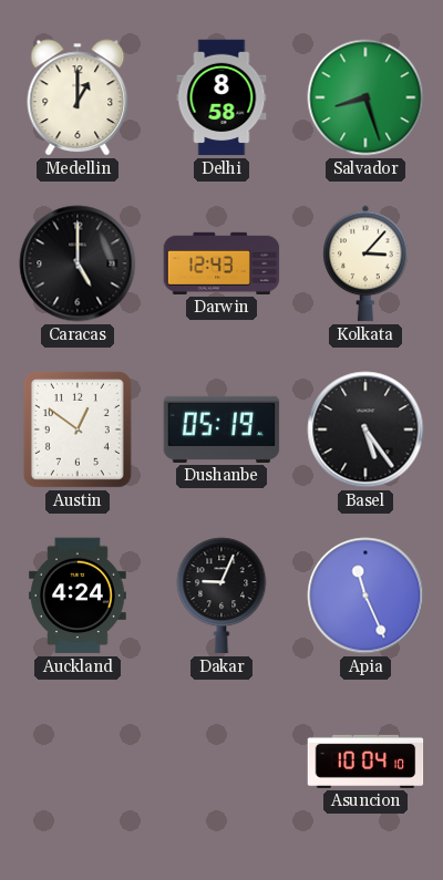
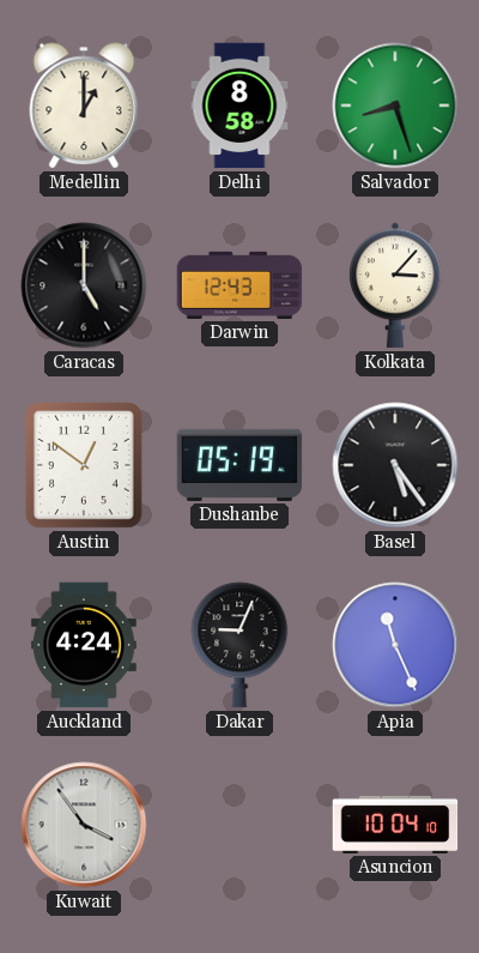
Kuwait: none -> 3:54
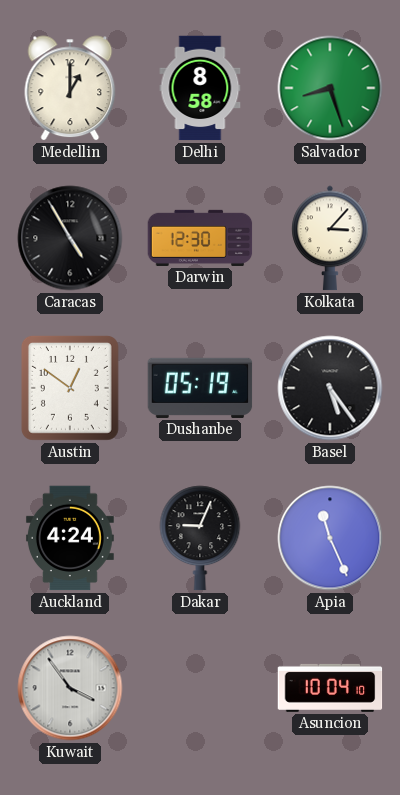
Caracas: 5:00 -> 4:55
Darwin: 12:43 -> 12:30
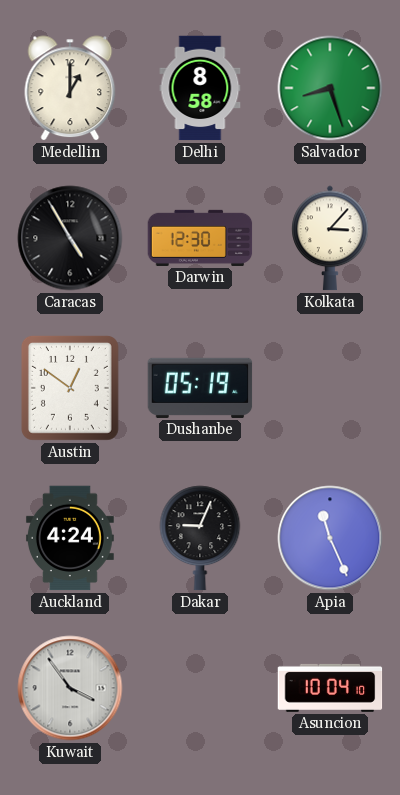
Basel: 5:24 -> none
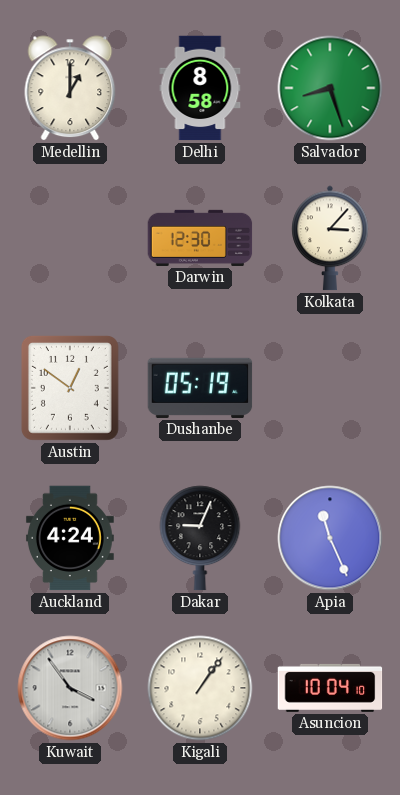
Caracas: 4:55 -> none
Kigali: none -> 1:06
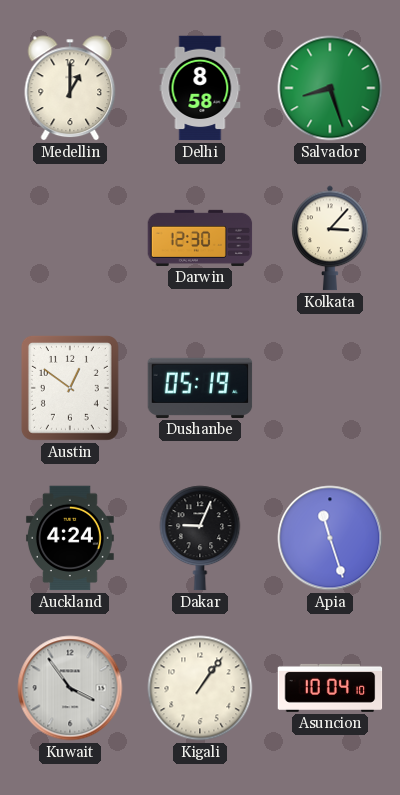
Apia: 11:26 -> 11:27
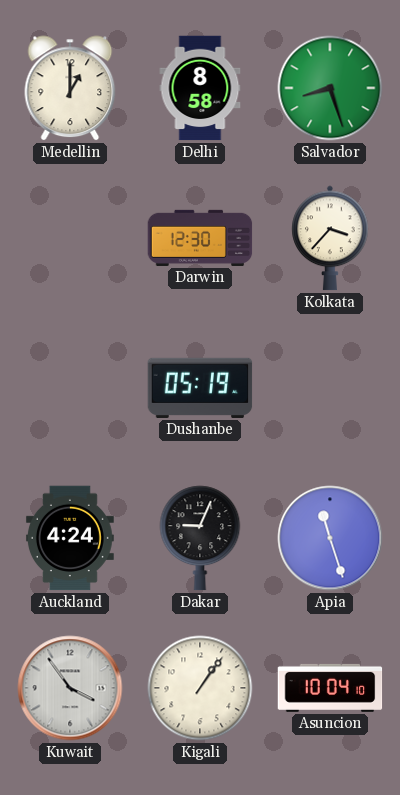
Kolkata: 3:07 -> 3:37
Austin: 12:51 -> none
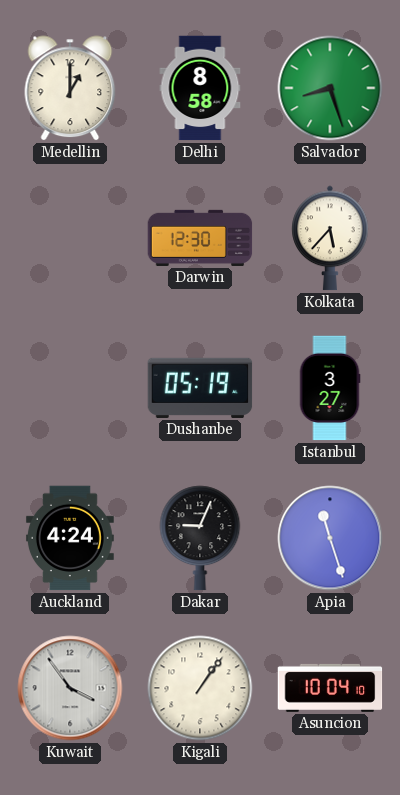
Kolkata: 3:37 -> 5:37
Istanbul: none -> 3:27
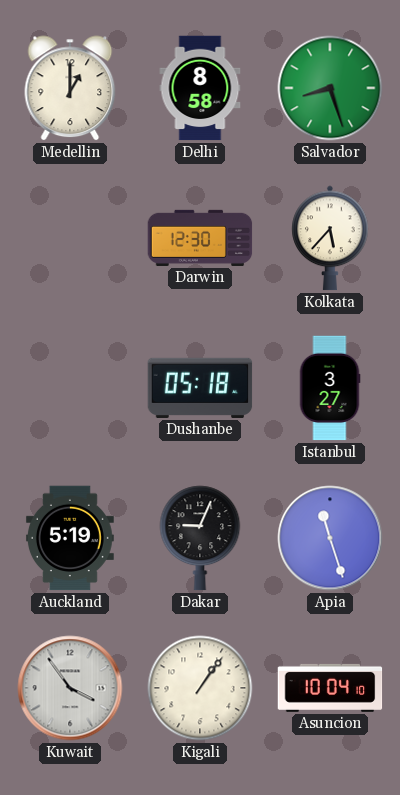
Dushanbe: 05:19 -> 05:18
Auckland: 4:24 -> 5:19
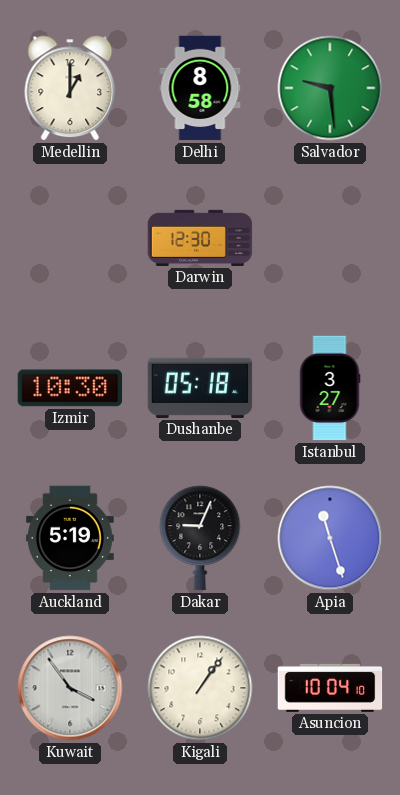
Salvador: 8:27 -> 9:29
Kolkata: 5:37 -> none
Izmir: none -> 10:30
